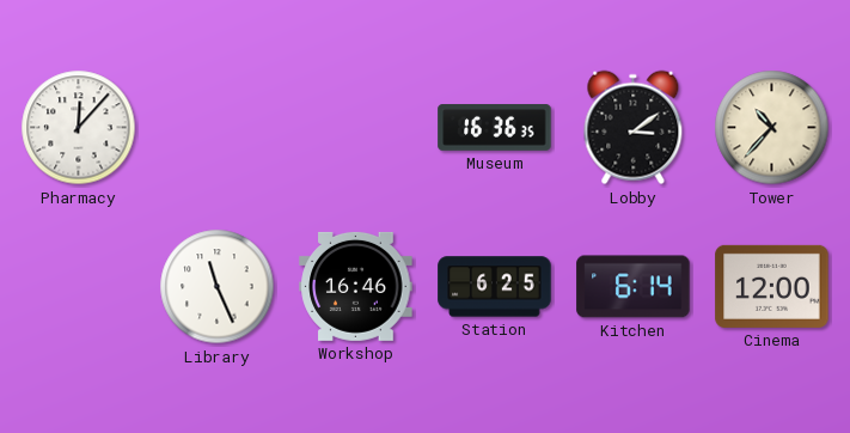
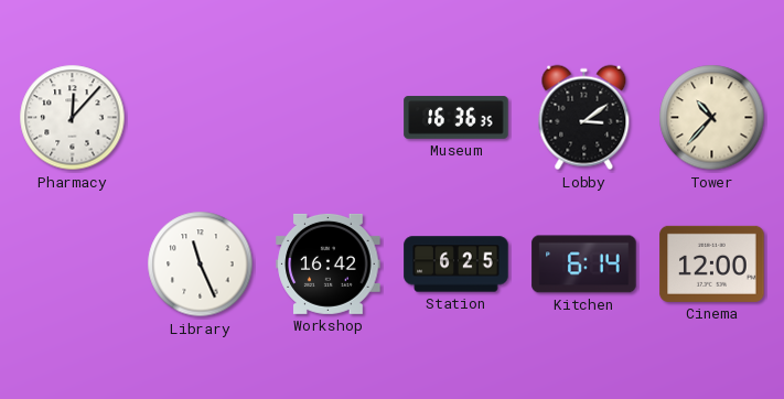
Workshop: 16:46 -> 16:42
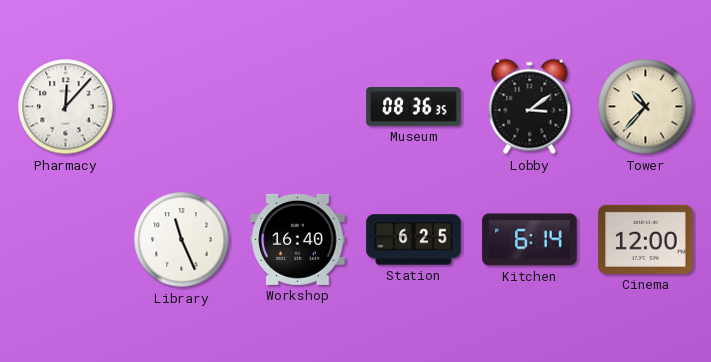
Museum: 16:36 -> 08:36
Workshop: 16:42 -> 16:40
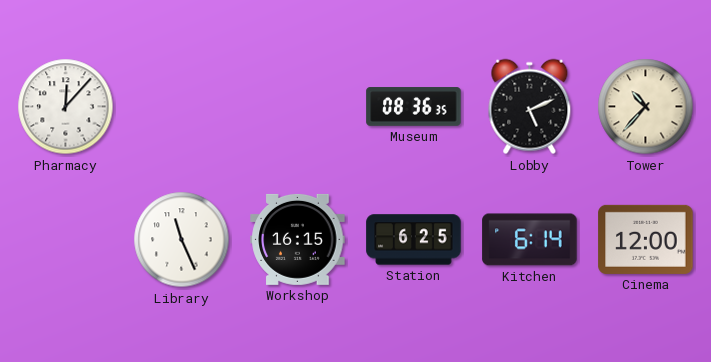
Lobby: 3:09 -> 5:11
Workshop: 16:40 -> 16:15
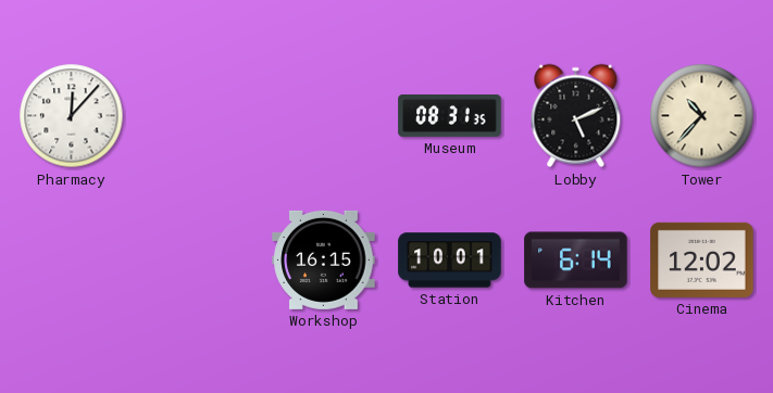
Museum: 08:36 -> 08:31
Library: 11:26 -> none
Station: 6:25 -> 10:01
Cinema: 12:00 -> 12:02
